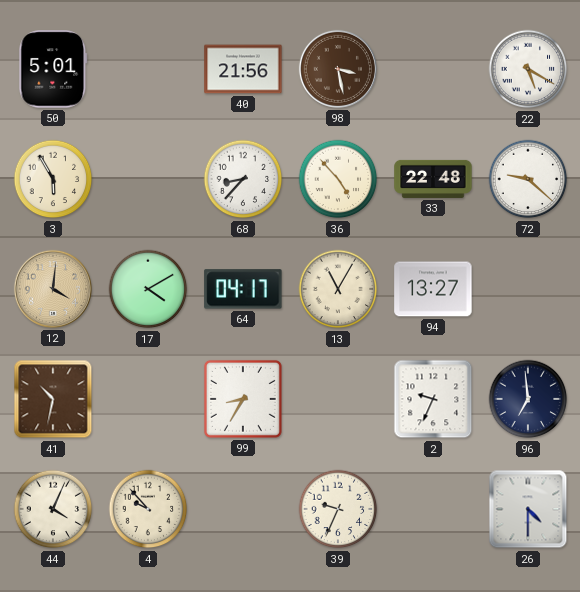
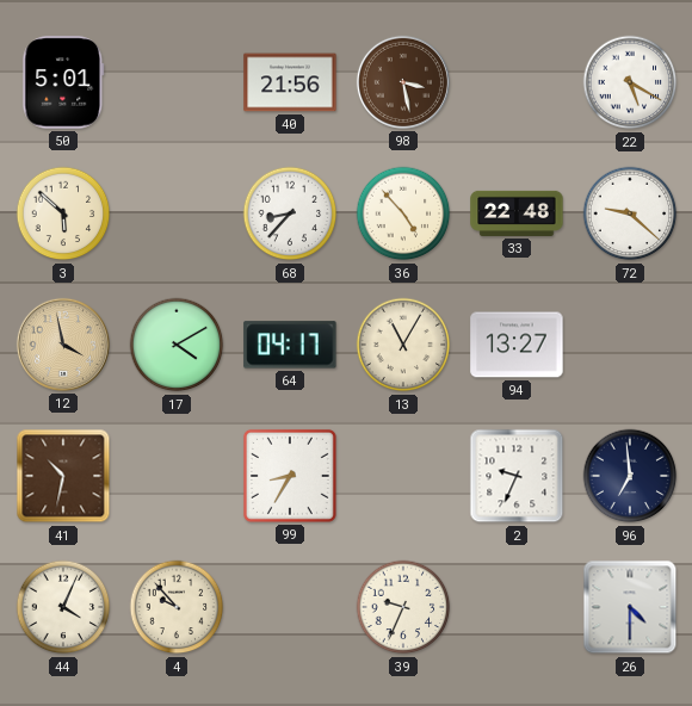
3: 5:55 -> 5:52
12: 4:01 -> 3:58
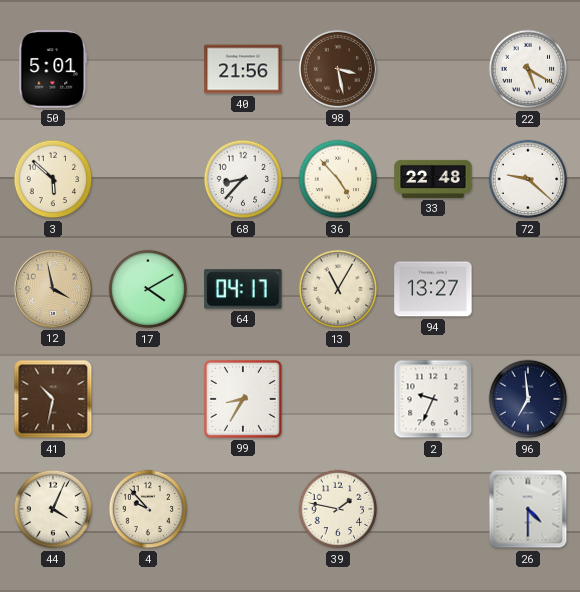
39: 9:34 -> 1:47
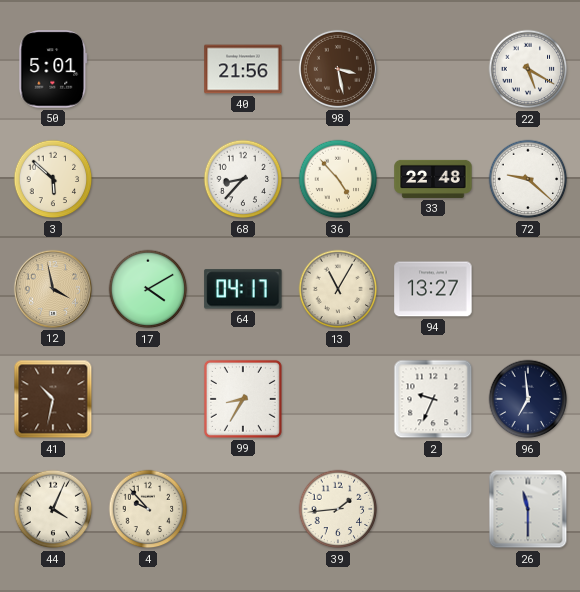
39: 1:47 -> 1:44
26: 4:30 -> 11:30
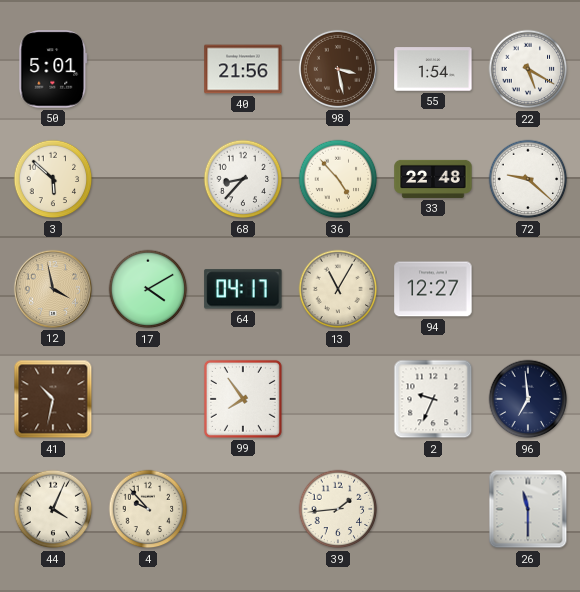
55: none -> 1:54
94: 13:27 -> 12:27
99: 8:35 -> 7:54
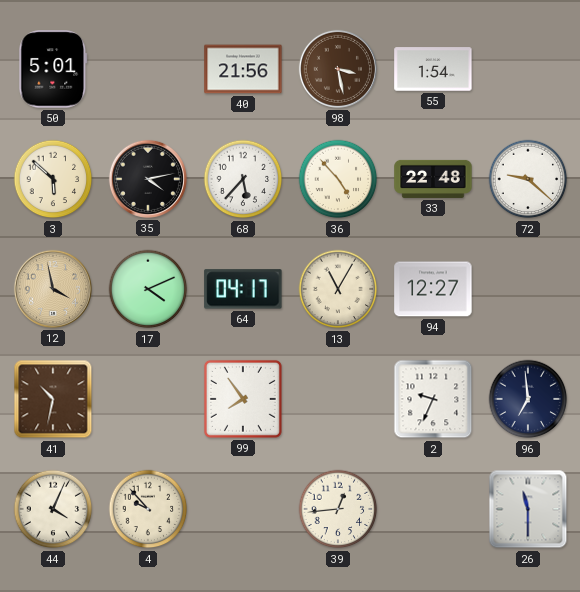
22: 5:20 -> none
35: none -> 4:13
68: 8:37 -> 5:37
17: 4:10 -> 4:11
39: 1:44 -> 12:44
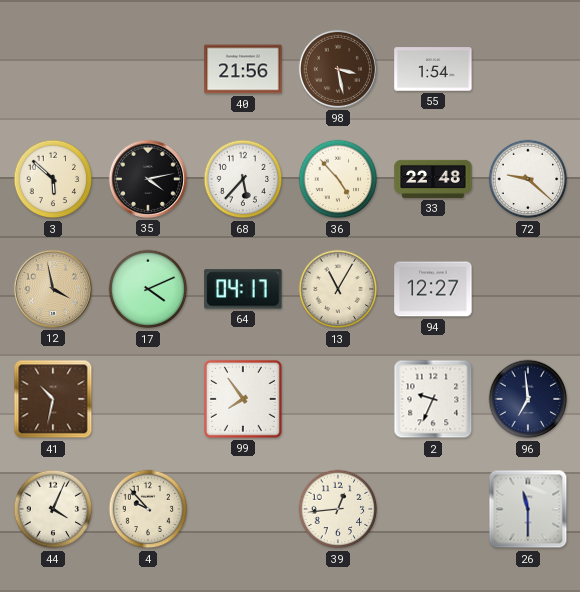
50: 5:01 -> none
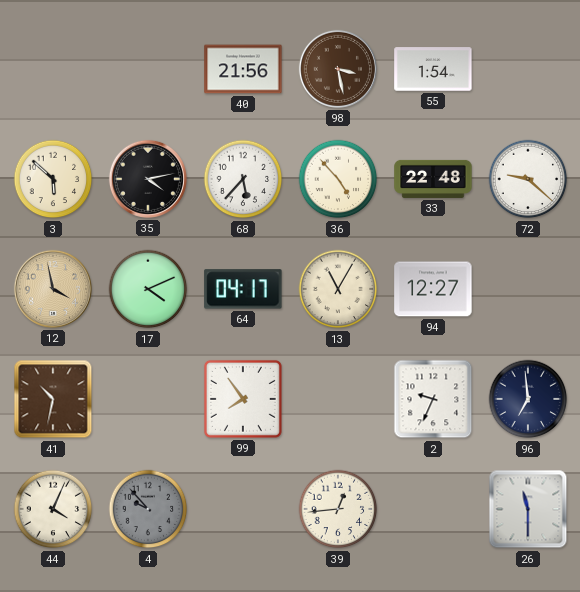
4 dial: cream -> grey
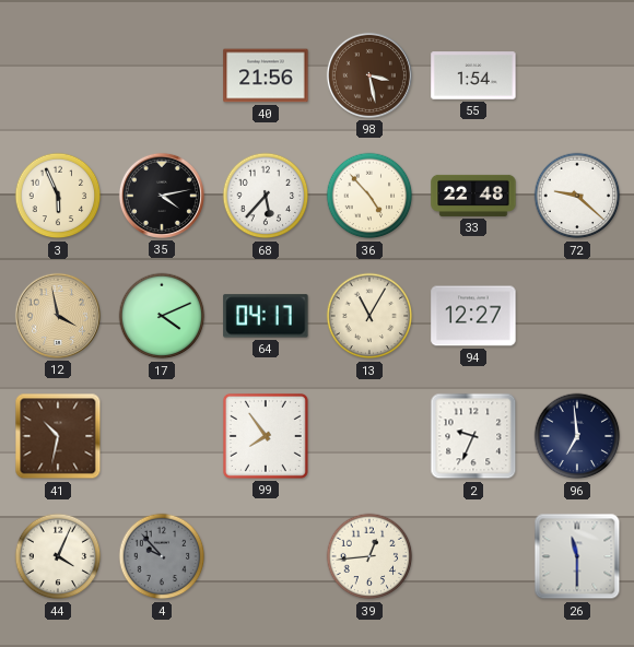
3: 5:52 -> 5:56
